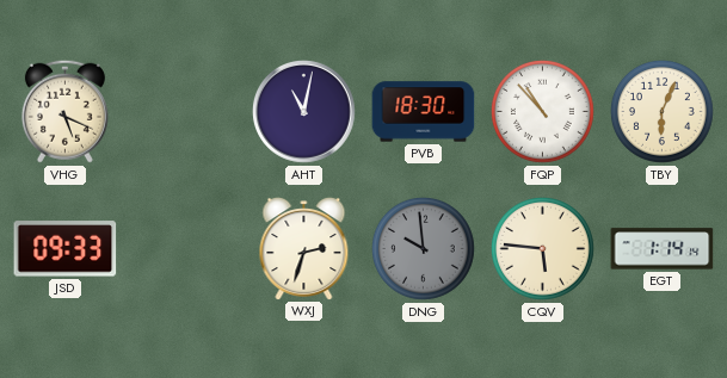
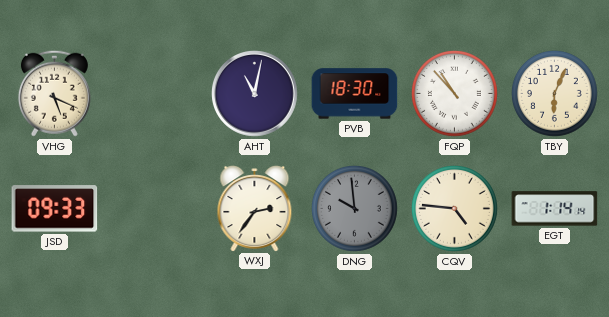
WXJ: 2:33 -> 2:36
CQV: 5:46 -> 4:46
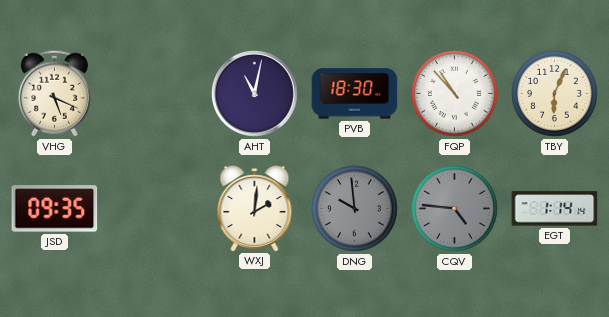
JSD: 09:33 -> 09:35
WXJ: 2:36 -> 2:01
CQV dial: cream -> grey
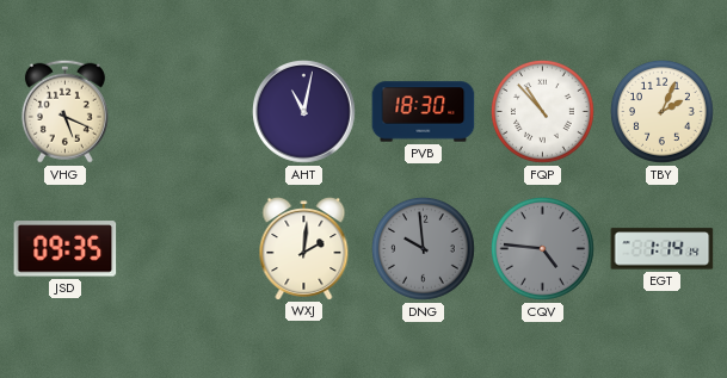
TBY: 6:04 -> 2:04
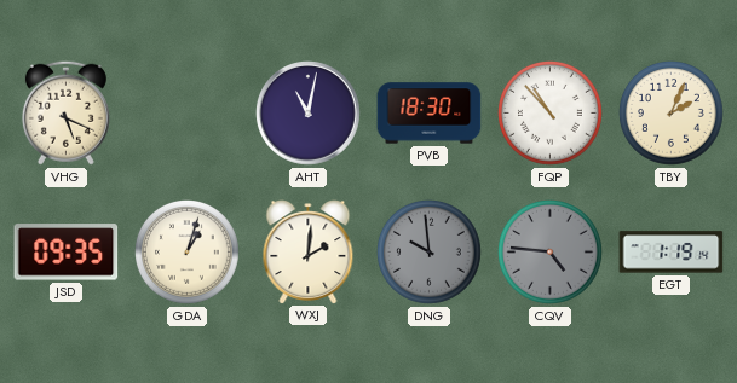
GDA: none -> 1:03
EGT: 1:14 -> 1:19
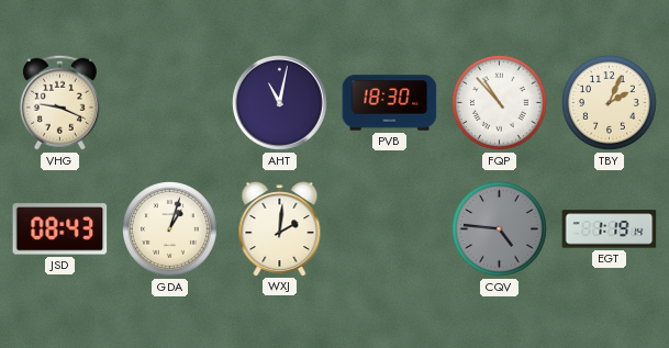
VHG: 5:19 -> 9:19
JSD: 09:35 -> 08:43
DNG: 9:59 -> none
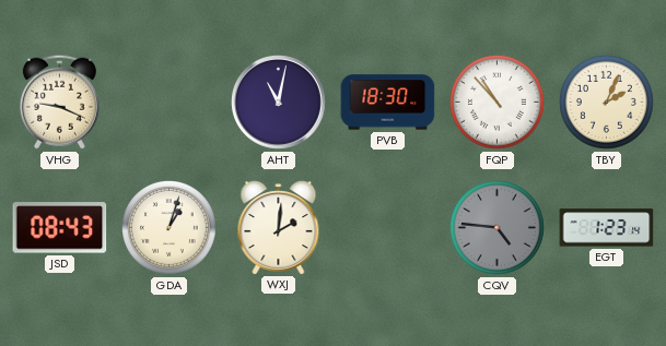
EGT: 1:19 -> 1:23
